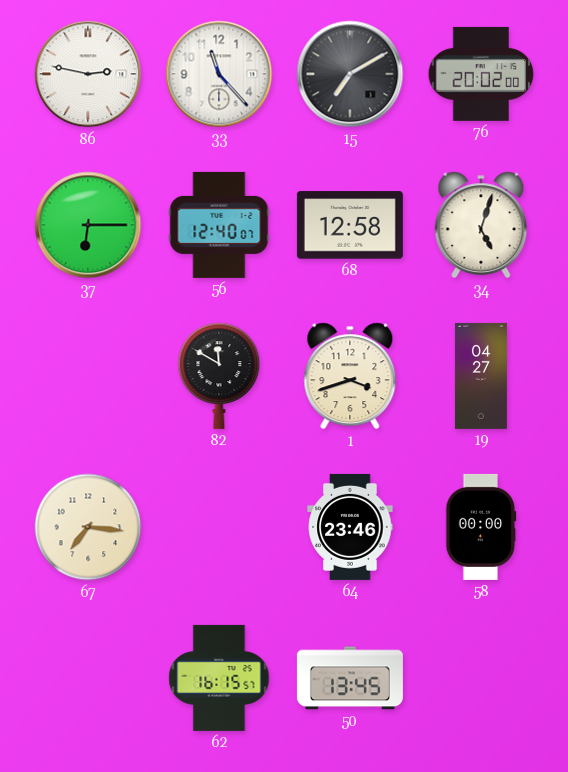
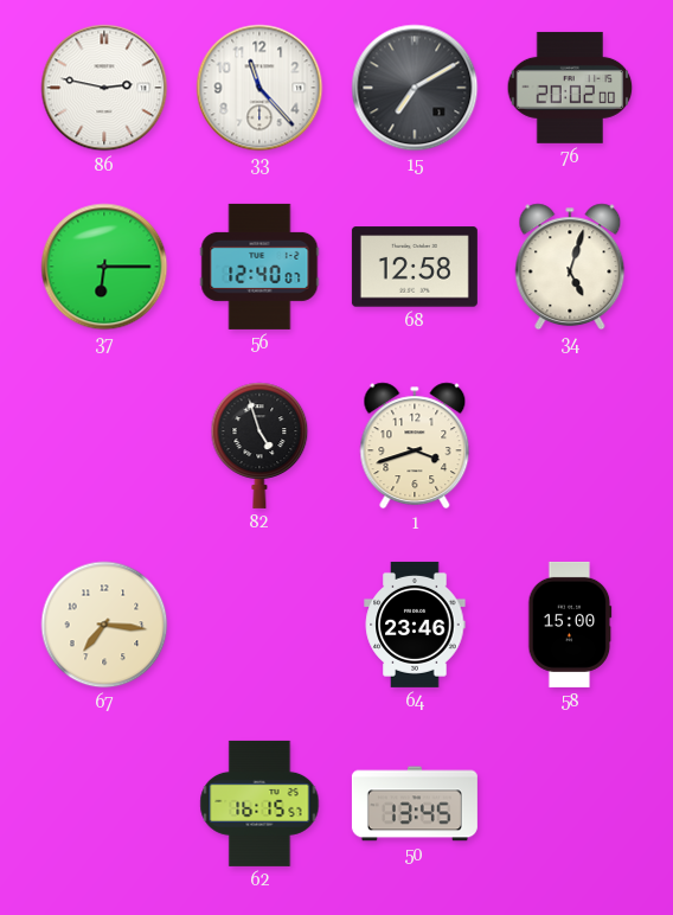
82: 11:50 -> 4:57
19: 04:27 -> none
58: 00:00 -> 15:00
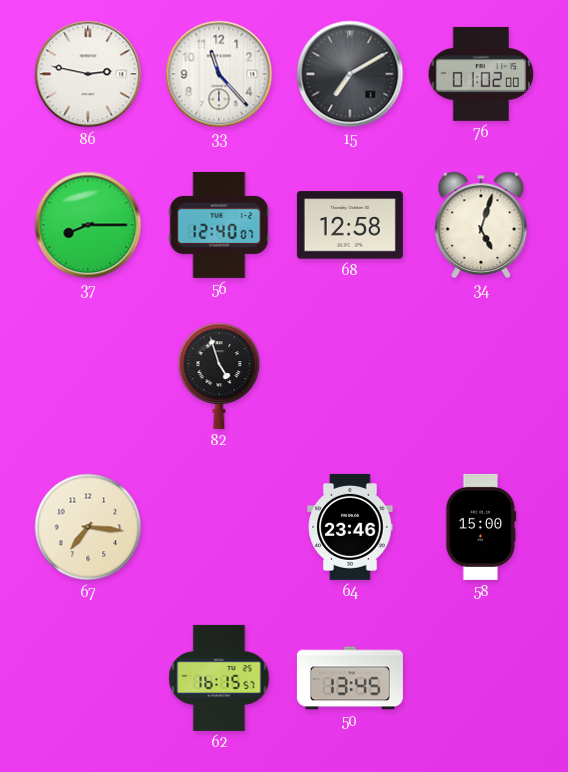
76: 20:02 -> 01:02
37: 6:15 -> 8:15
1: 3:42 -> none
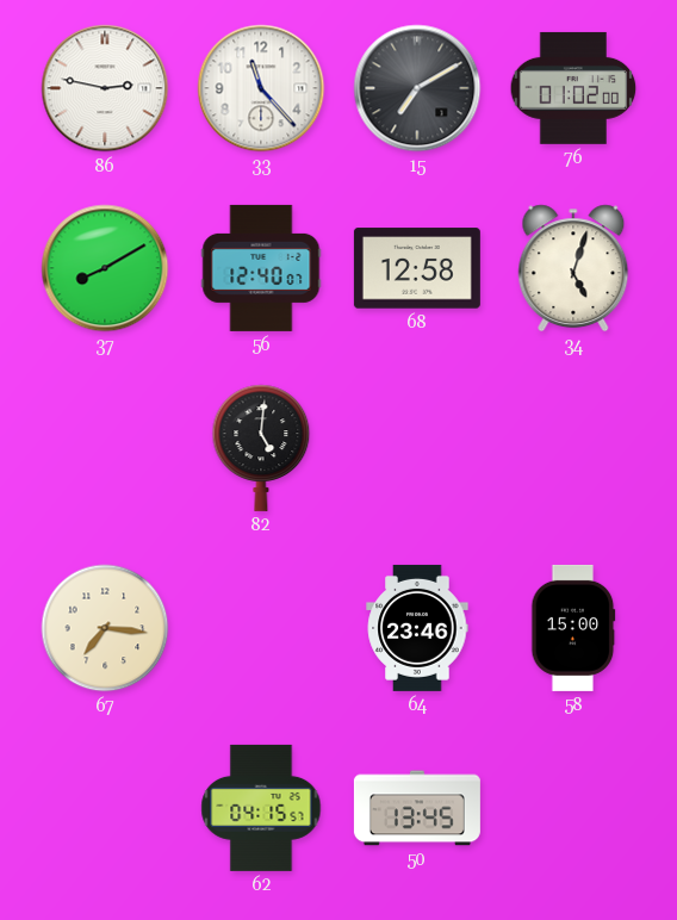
37: 8:15 -> 8:10
82: 4:57 -> 5:01
62: 16:15 -> 04:15
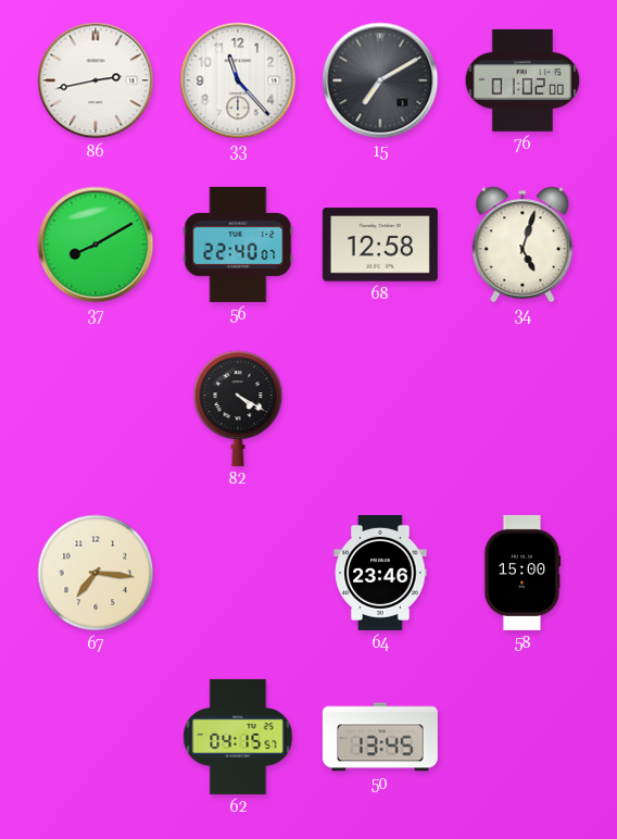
86: 2:47 -> 2:43
56: 12:40 -> 22:40
82: 5:01 -> 4:20
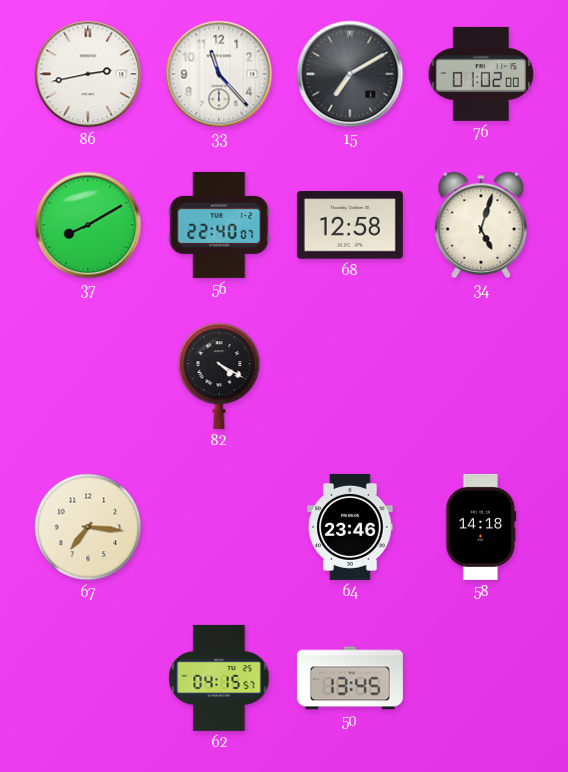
58: 15:00 -> 14:18
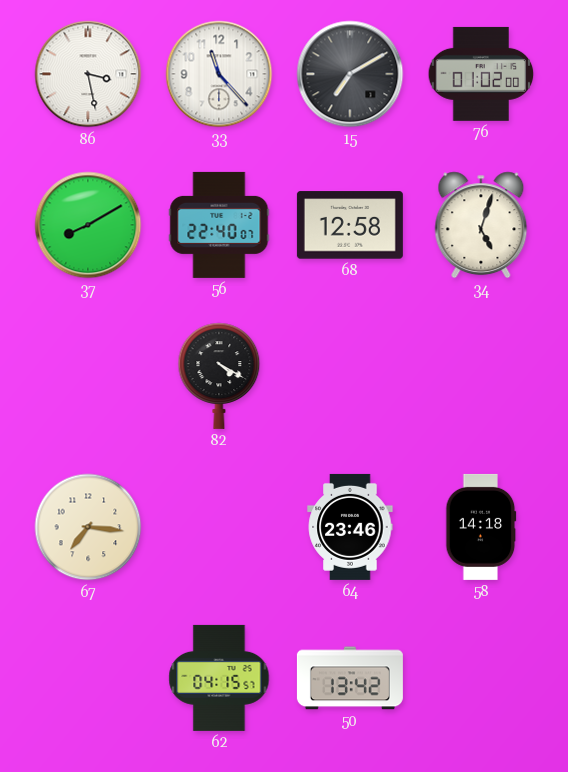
86: 2:43 -> 3:28
50: 13:45 -> 13:42
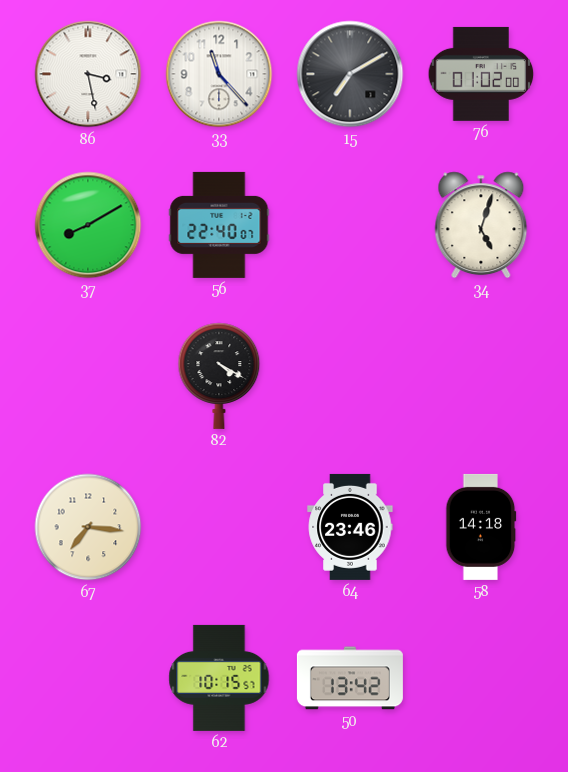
68: 12:58 -> none
62: 04:15 -> 10:15
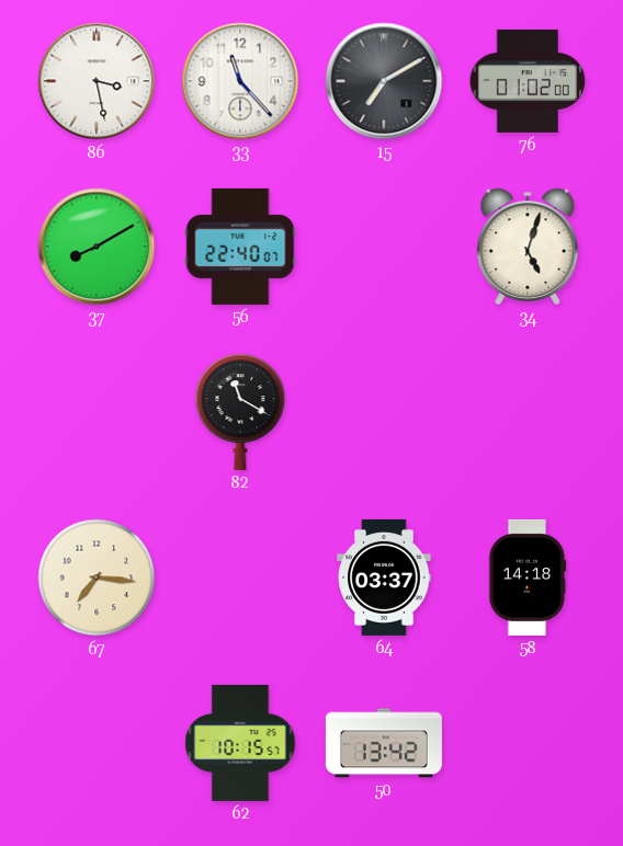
82: 4:20 -> 11:20
64: 23:46 -> 03:37
